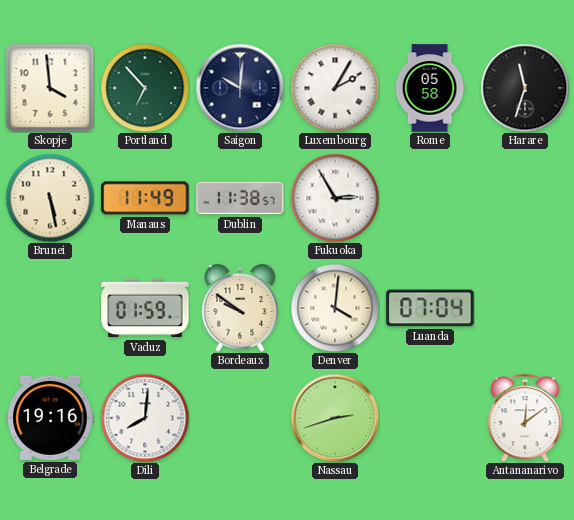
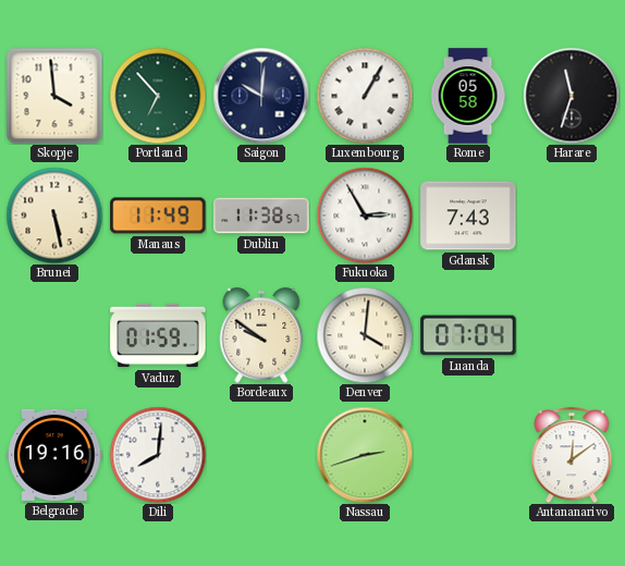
Luxembourg: 2:05 -> 1:05
Gdansk: none -> 7:43
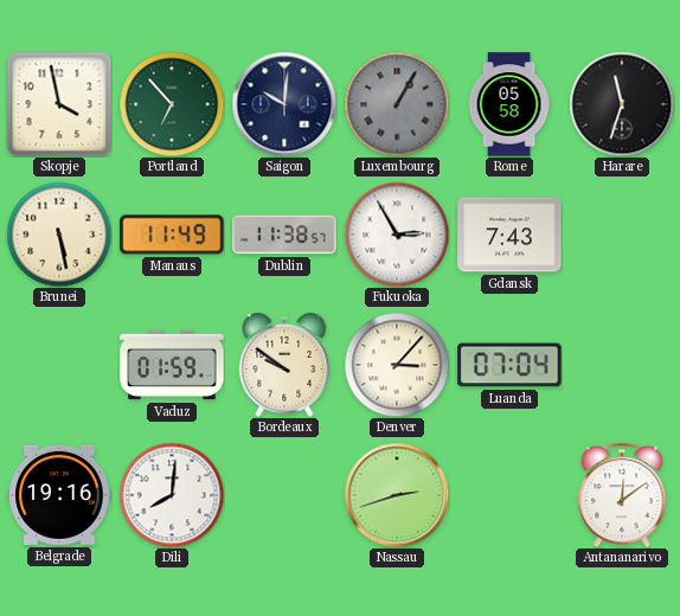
Skopje: 3:59 -> 3:58
Luxembourg dial: white -> grey
Denver: 4:01 -> 3:07
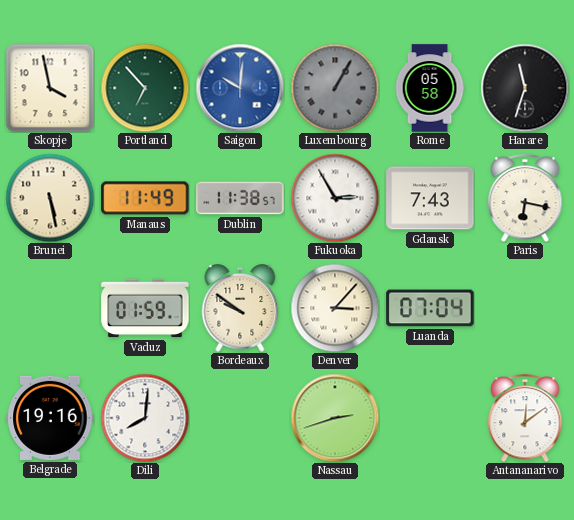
Saigon dial: navy -> blue
Paris: none -> 6:17
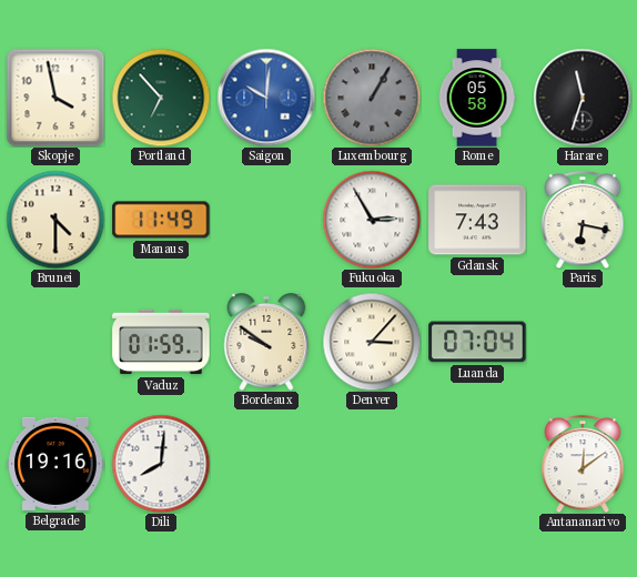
Brunei: 5:28 -> 4:30
Dublin: 11:38 -> none
Nassau: 2:42 -> none
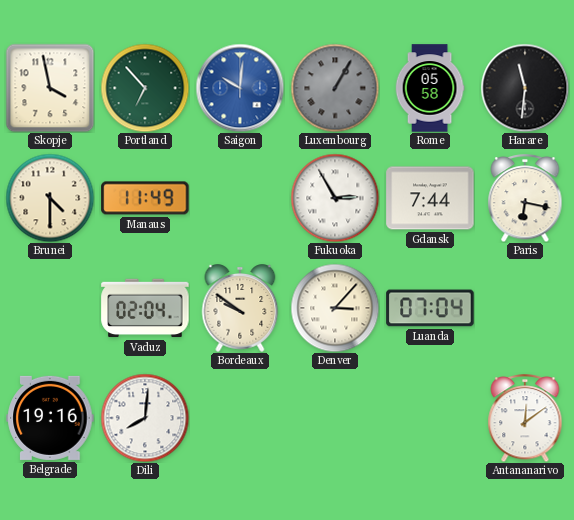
Harare: 11:33 -> 11:31
Gdansk: 7:43 -> 7:44
Vaduz: 01:59 -> 02:04
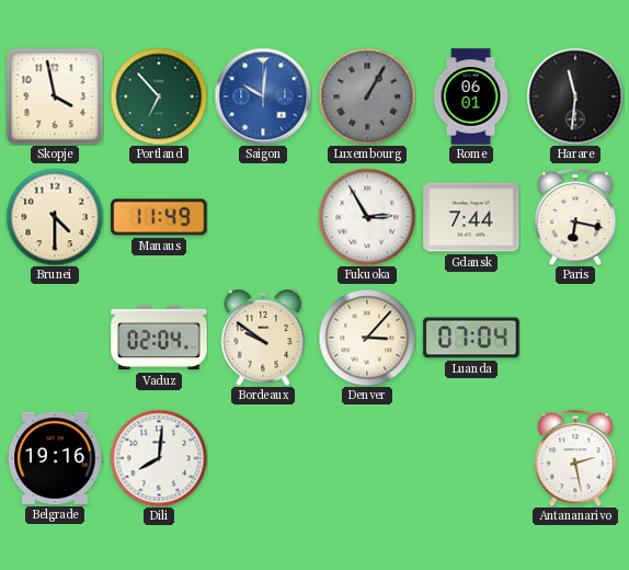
Rome: 05:58 -> 06:01
Antananarivo: 12:09 -> 2:28
